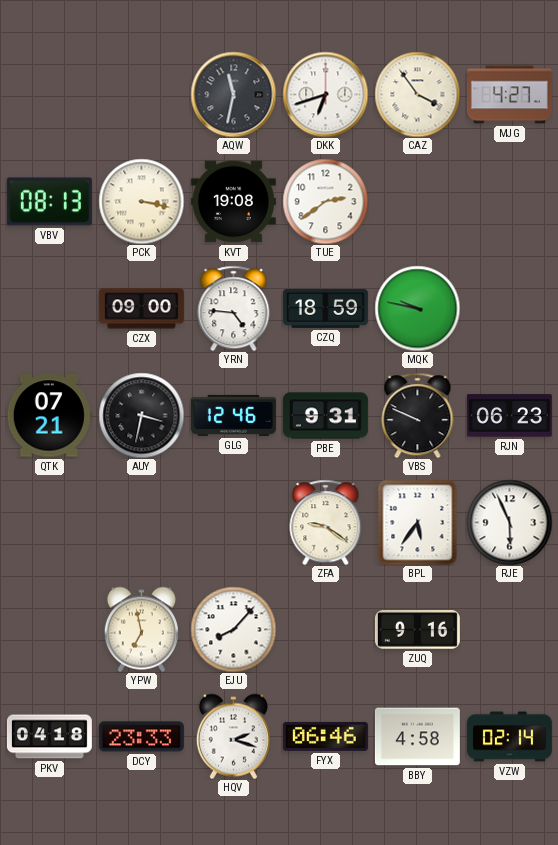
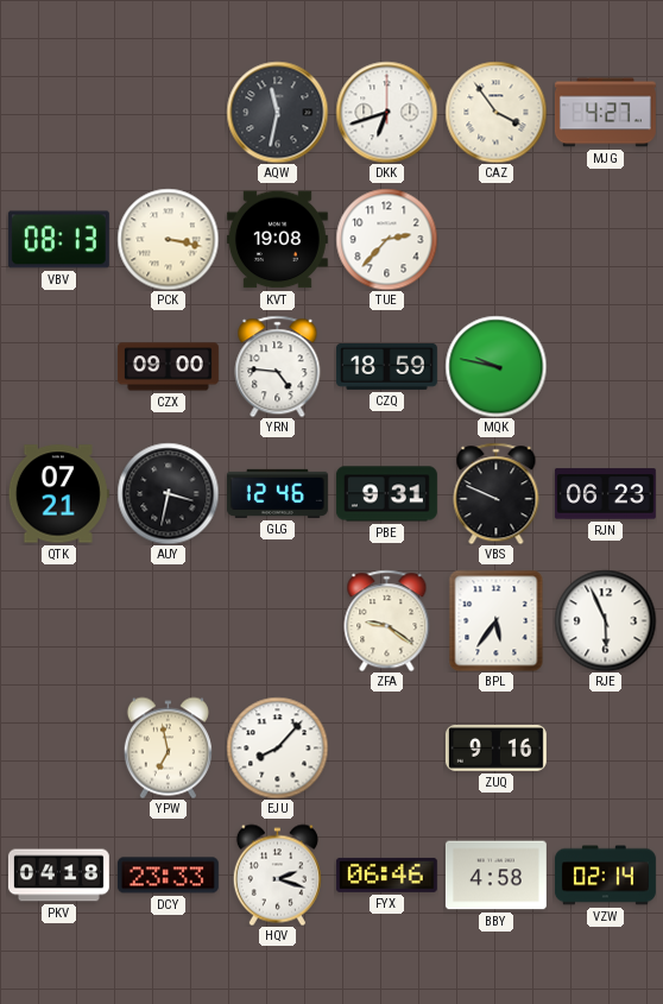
TUE: 2:39 -> 2:37
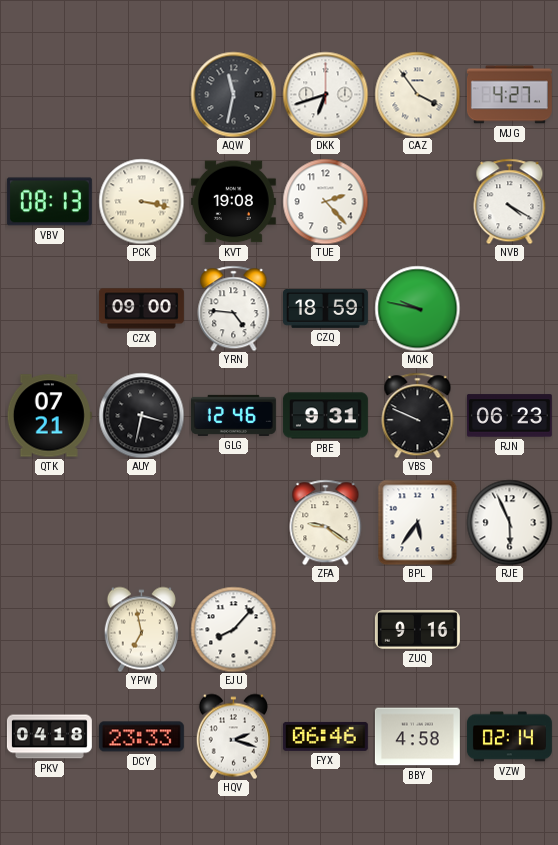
TUE: 2:37 -> 2:23
NVB: none -> 4:20
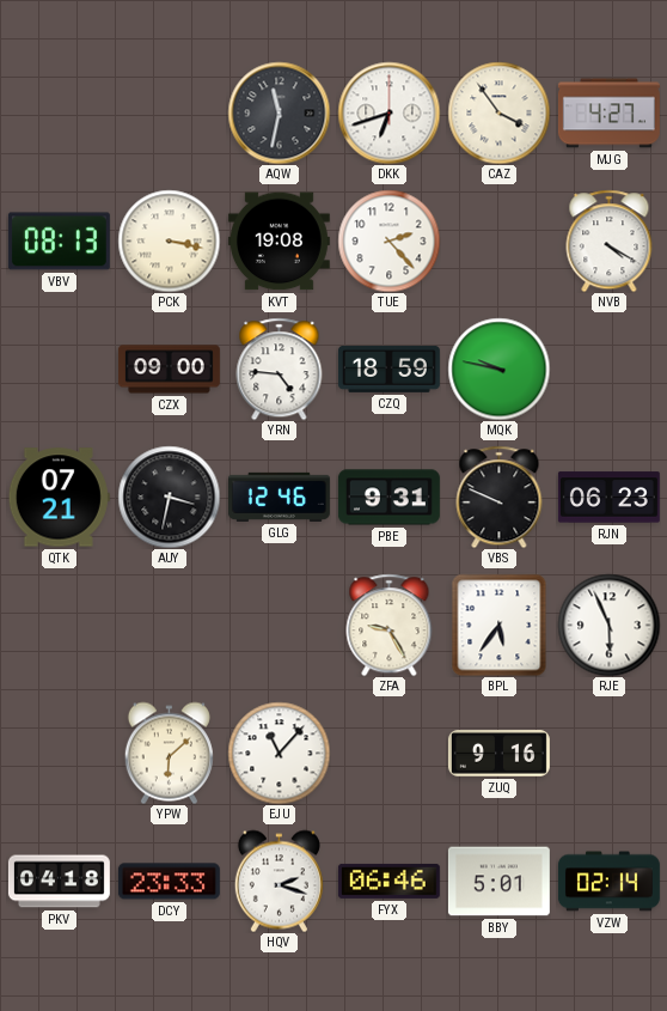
ZFA: 9:21 -> 9:25
YPW: 6:58 -> 6:08
EJU: 8:07 -> 11:07
BBY: 4:58 -> 5:01
